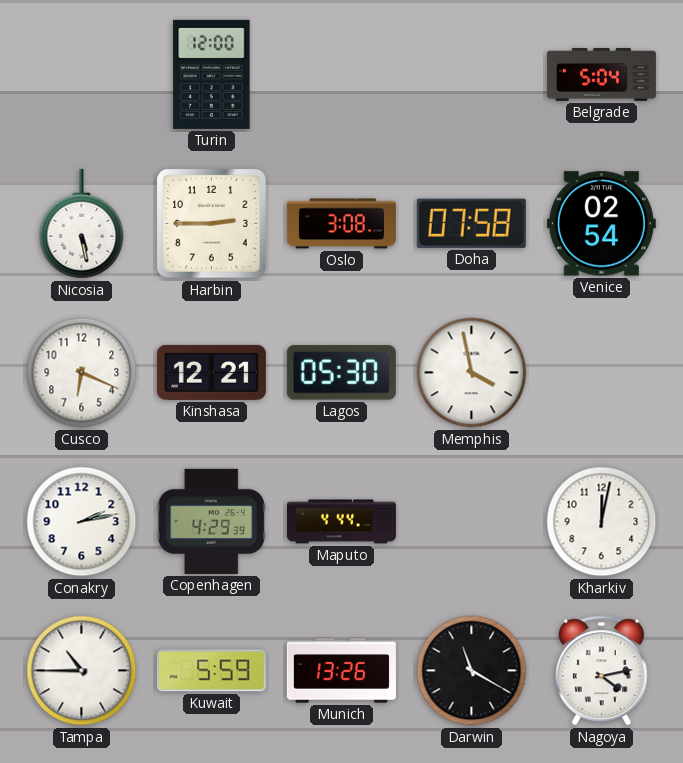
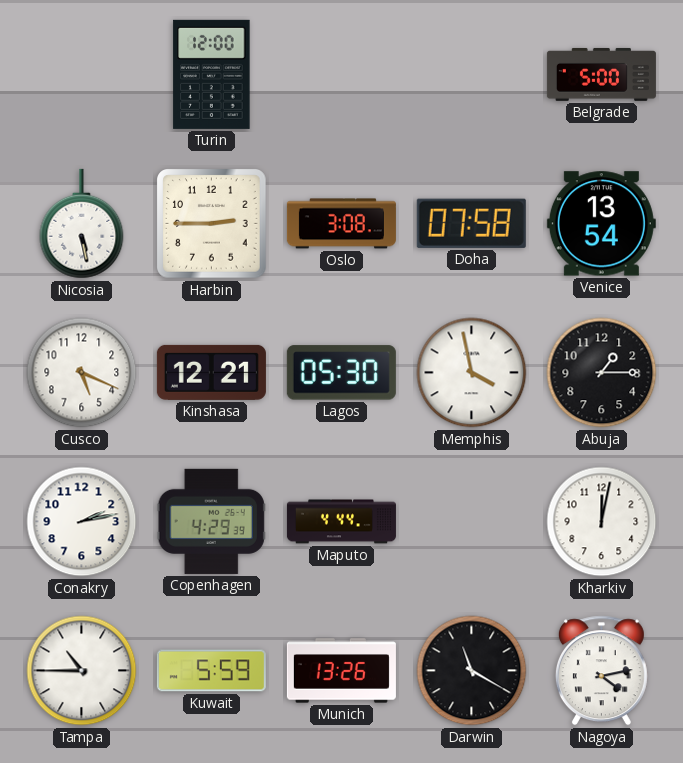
Belgrade: 5:04 -> 5:00
Venice: 02:54 -> 13:54
Cusco: 6:19 -> 5:19
Abuja: none -> 1:15
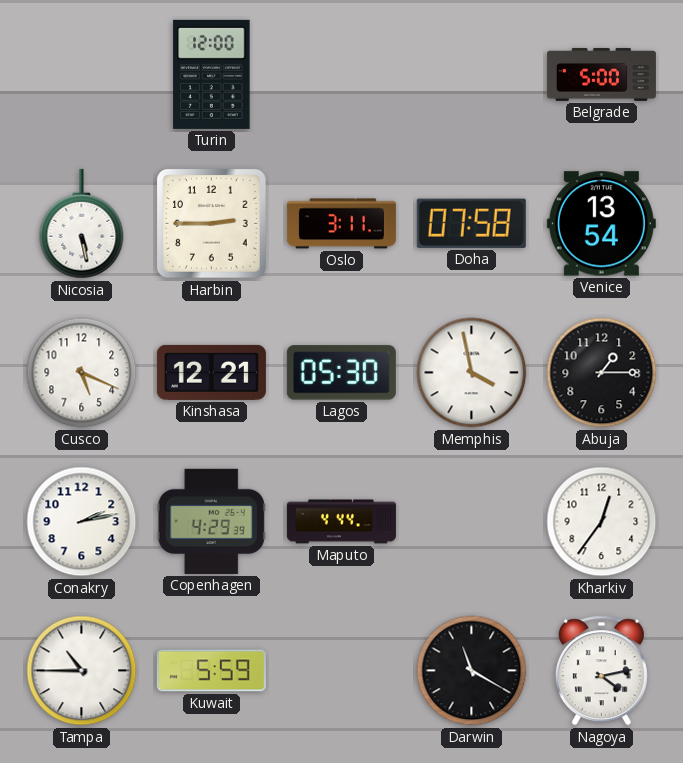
Oslo: 3:08 -> 3:11
Kharkiv: 12:02 -> 12:36
Munich: 13:26 -> none
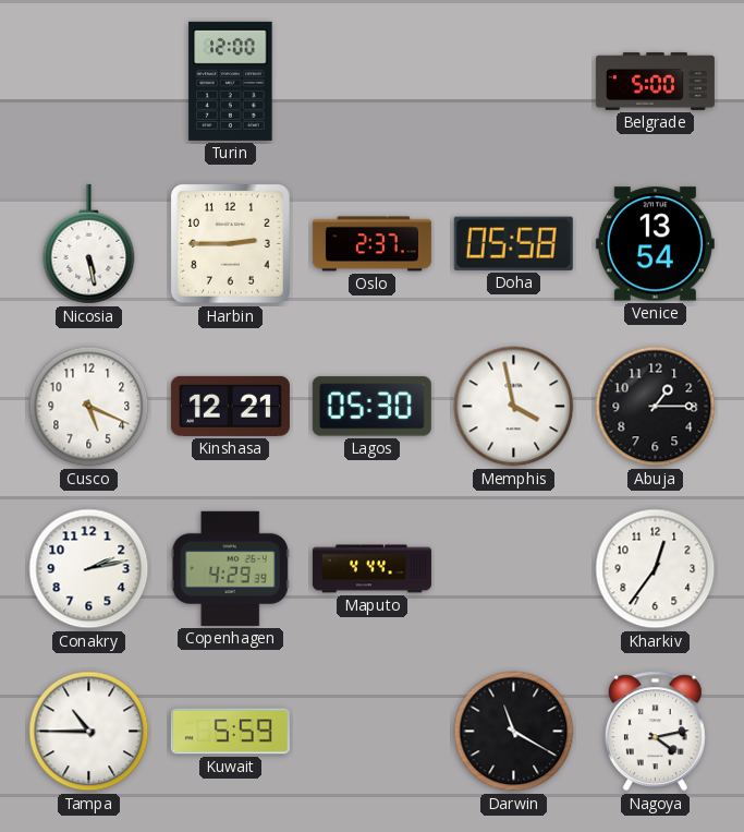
Oslo: 3:11 -> 2:37
Doha: 07:58 -> 05:58
